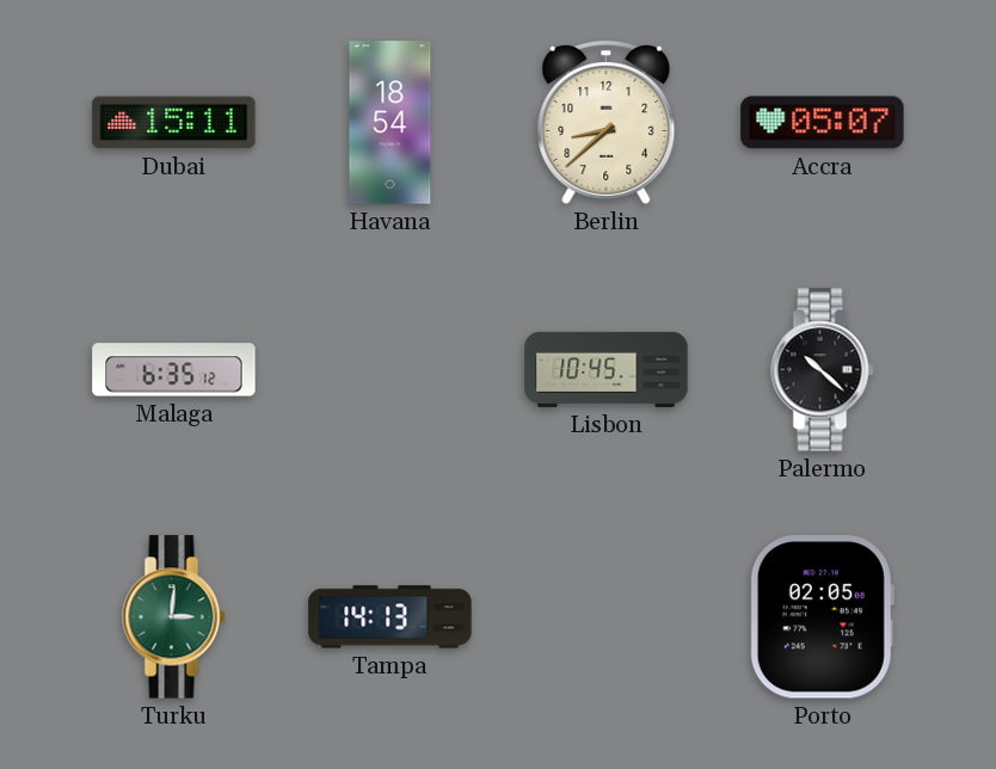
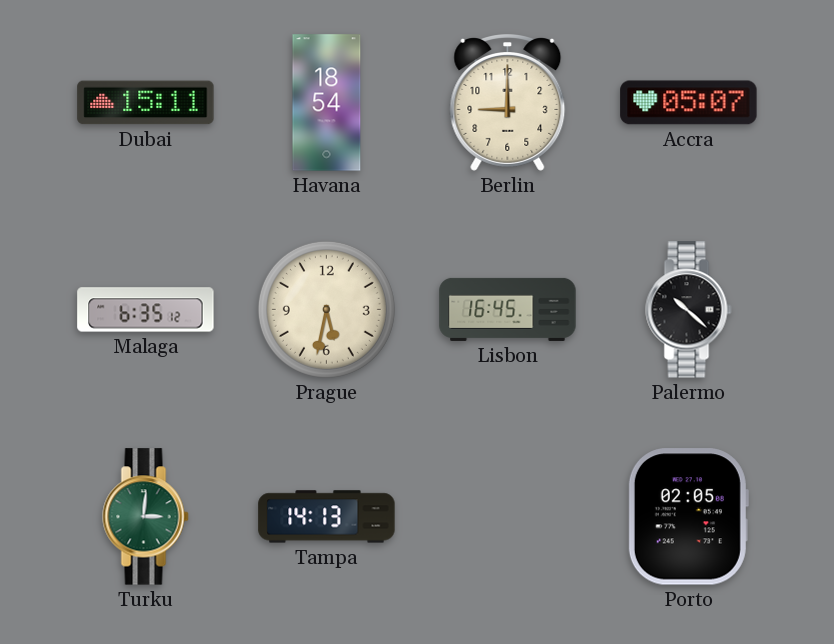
Berlin: 8:38 -> 9:00
Prague: none -> 5:32
Lisbon: 10:45 -> 16:45
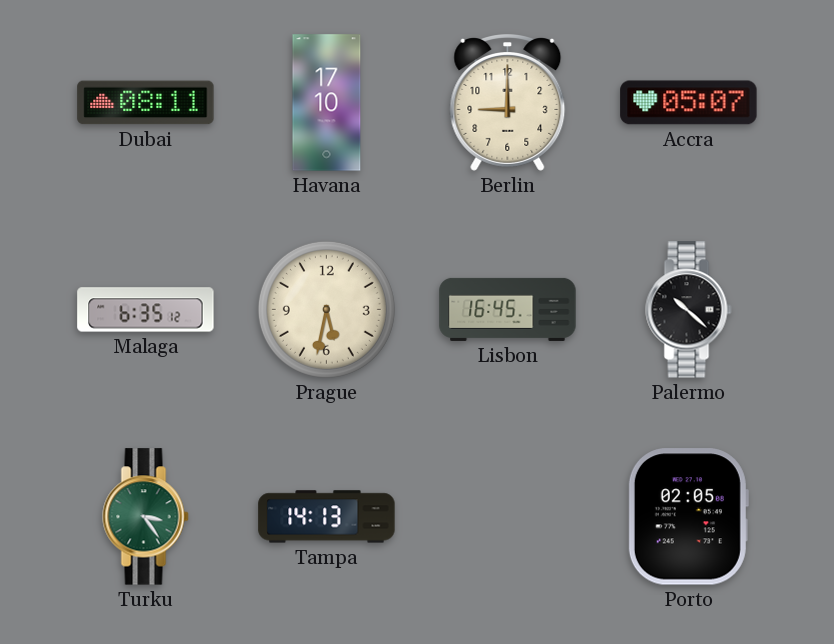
Dubai: 15:11 -> 08:11
Havana: 18:54 -> 17:10
Turku: 3:01 -> 3:24
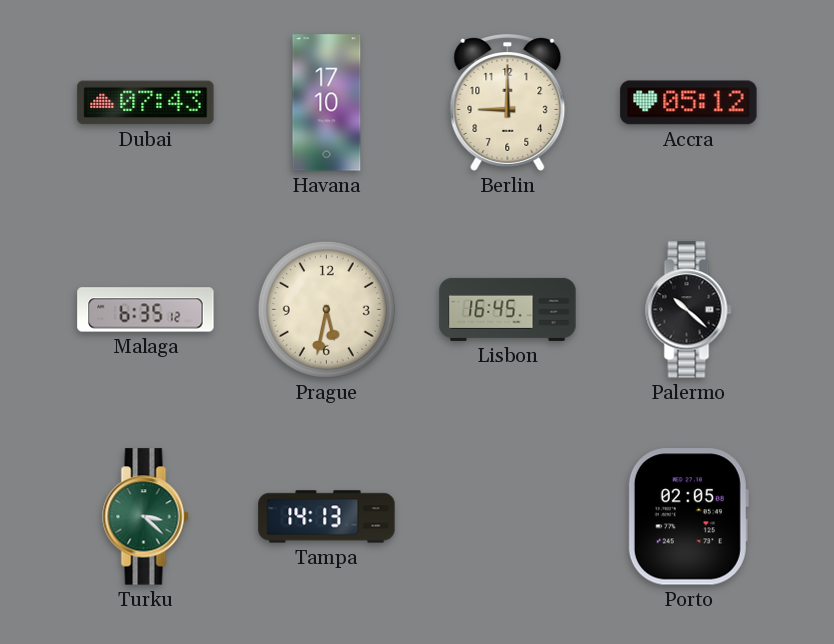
Dubai: 08:11 -> 07:43
Accra: 05:07 -> 05:12
Turku: 3:24 -> 3:22
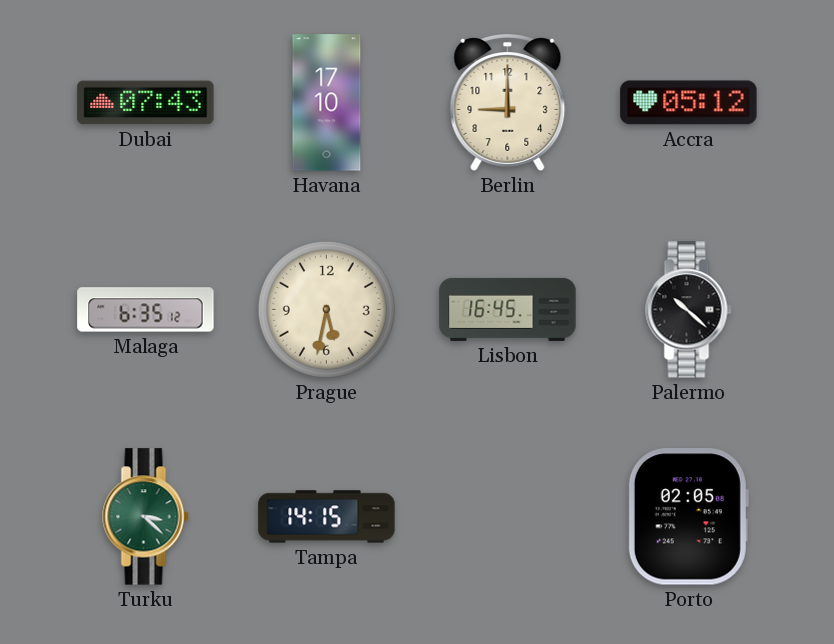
Tampa: 14:13 -> 14:15
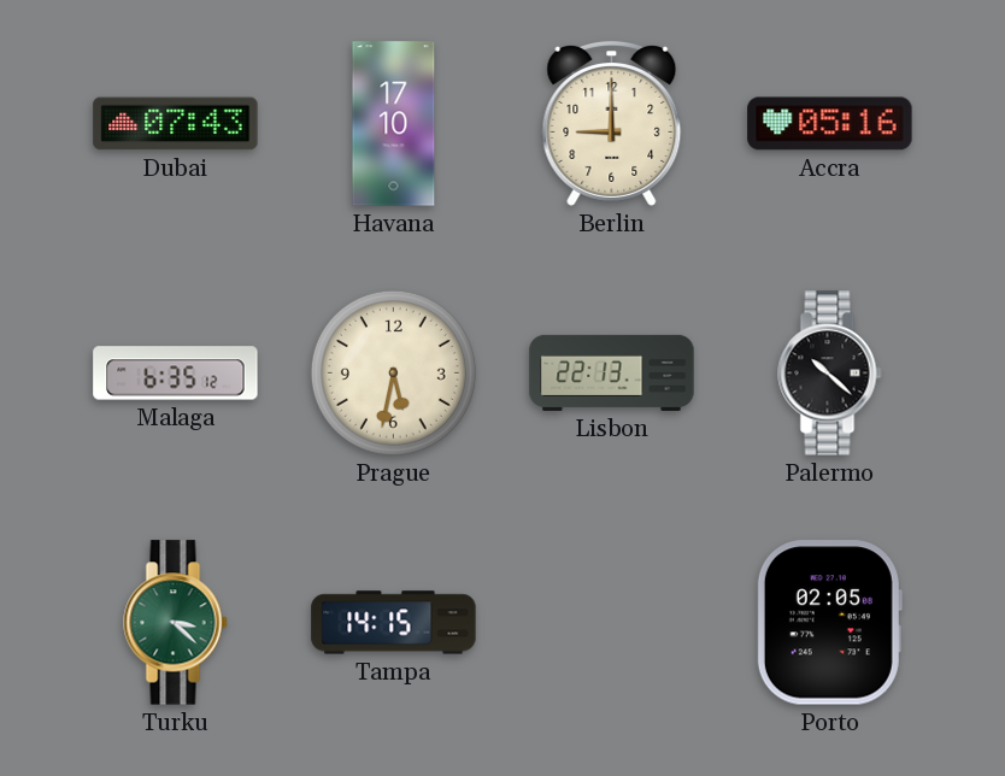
Accra: 05:12 -> 05:16
Lisbon: 16:45 -> 22:13
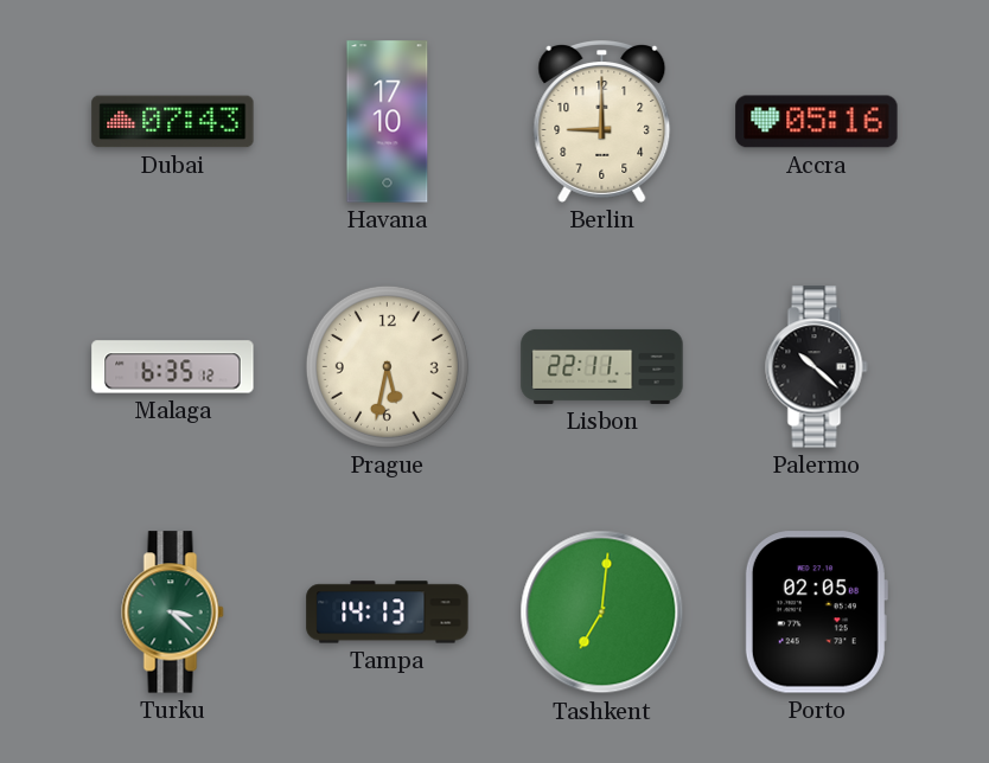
Lisbon: 22:13 -> 22:11
Tampa: 14:15 -> 14:13
Tashkent: none -> 7:01
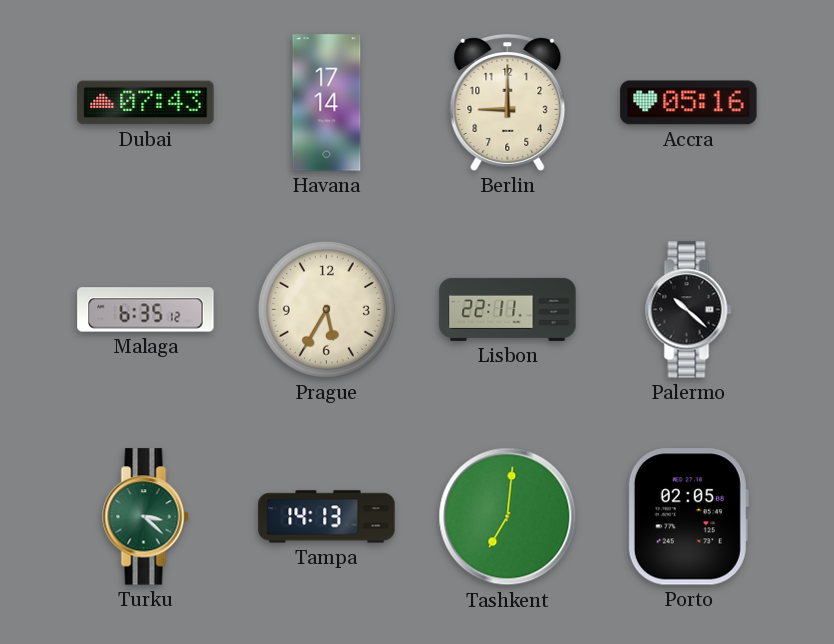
Havana: 17:10 -> 17:14
Prague: 5:32 -> 5:35
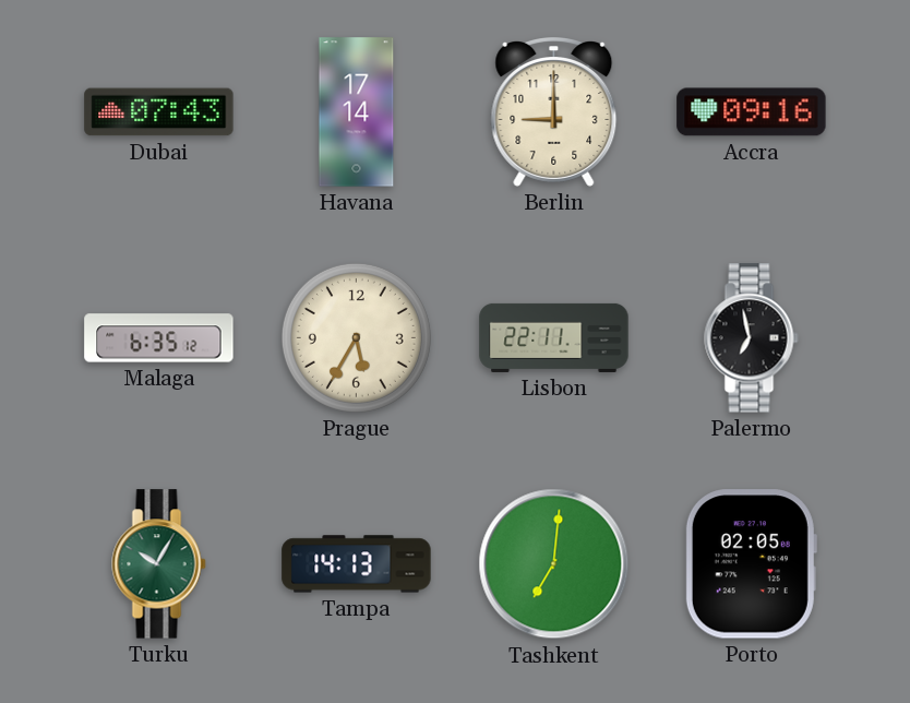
Accra: 05:16 -> 09:16
Palermo: 10:22 -> 6:58
Turku: 3:22 -> 10:05
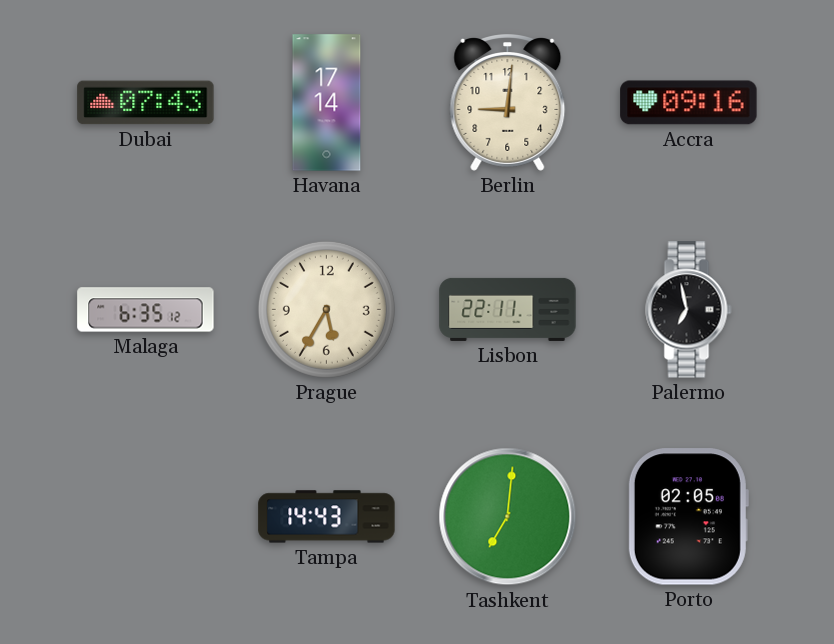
Berlin: 9:00 -> 9:01
Turku: 10:05 -> none
Tampa: 14:13 -> 14:43
